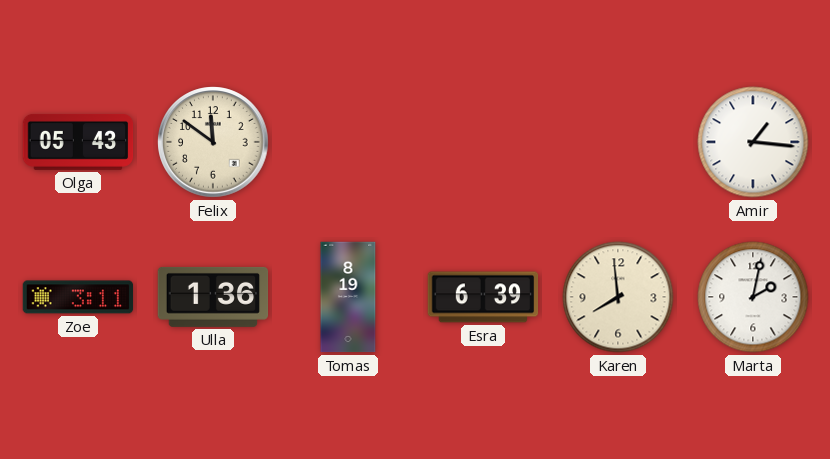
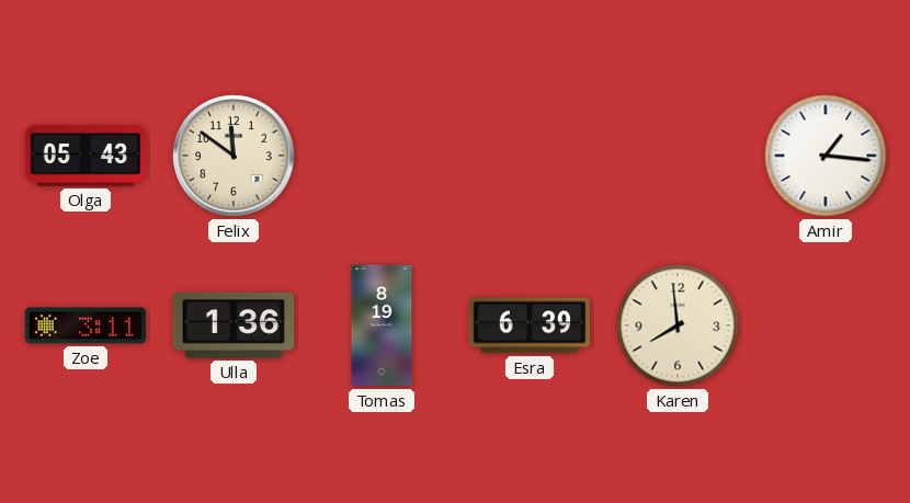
Marta: 2:02 -> none
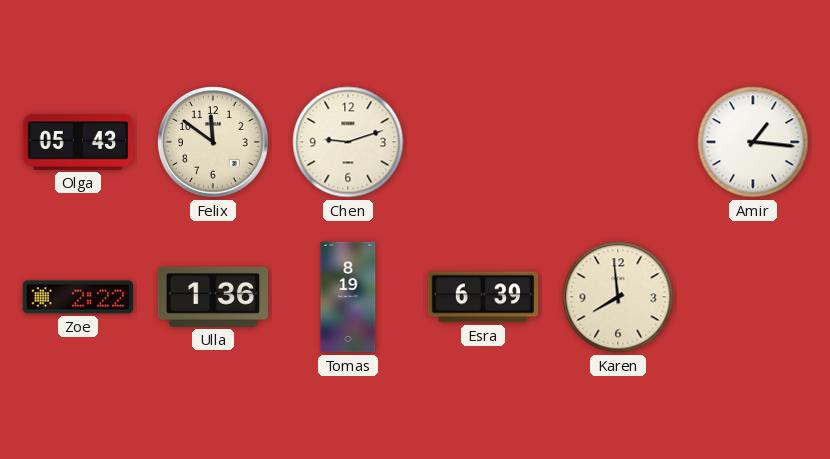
Chen: none -> 9:12
Zoe: 3:11 -> 2:22
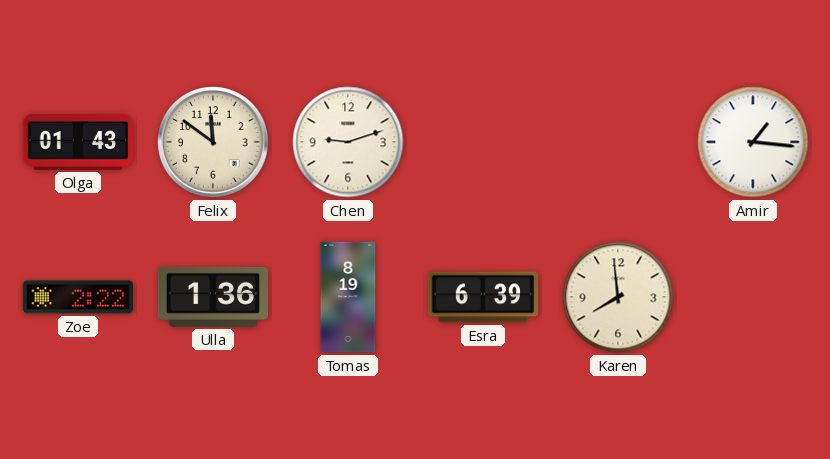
Olga: 05:43 -> 01:43
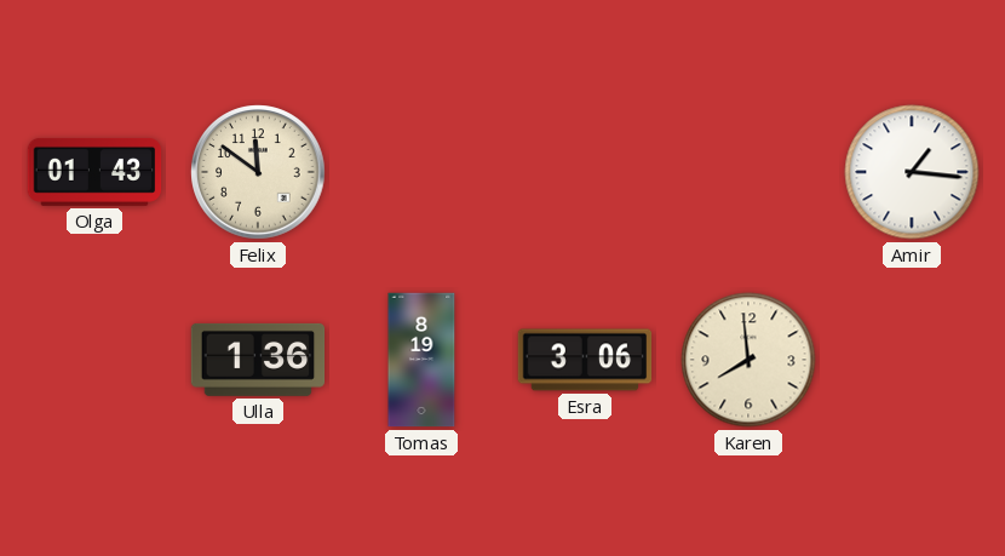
Chen: 9:12 -> none
Zoe: 2:22 -> none
Esra: 6:39 -> 3:06
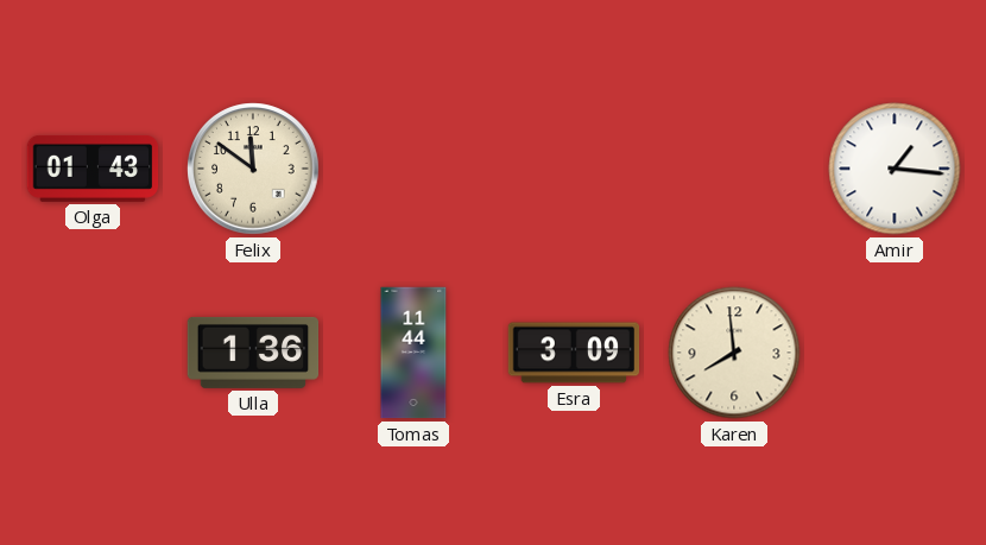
Tomas: 8:19 -> 11:44
Esra: 3:06 -> 3:09
